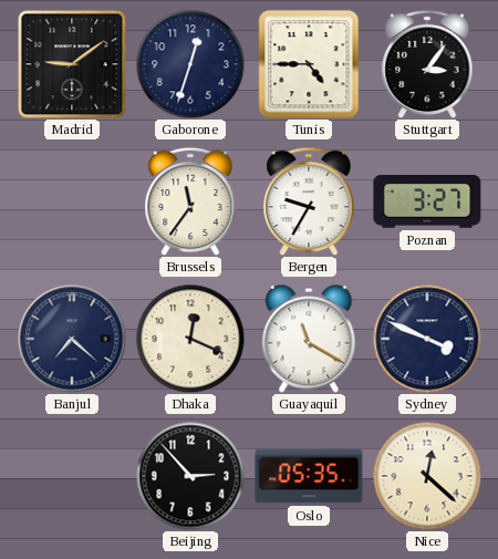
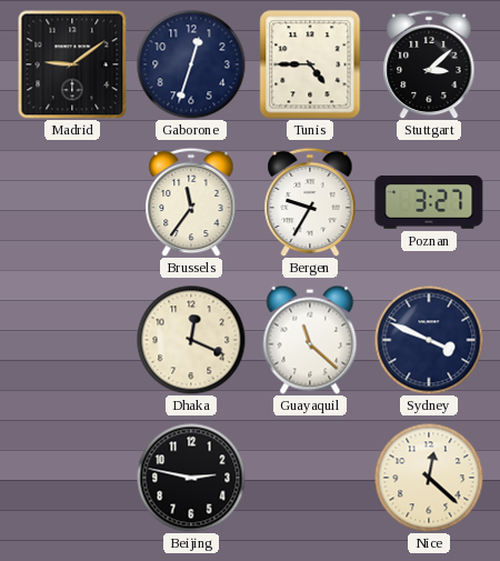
Stuttgart: 3:06 -> 3:08
Banjul: 7:22 -> none
Guayaquil: 11:20 -> 11:22
Beijing: 2:53 -> 2:47
Oslo: 05:35 -> none
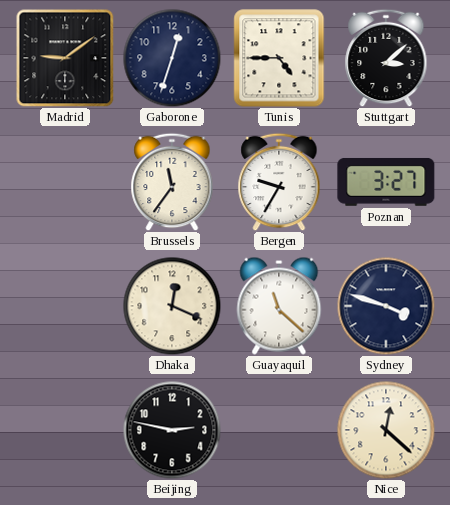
Sydney: 3:49 -> 3:48
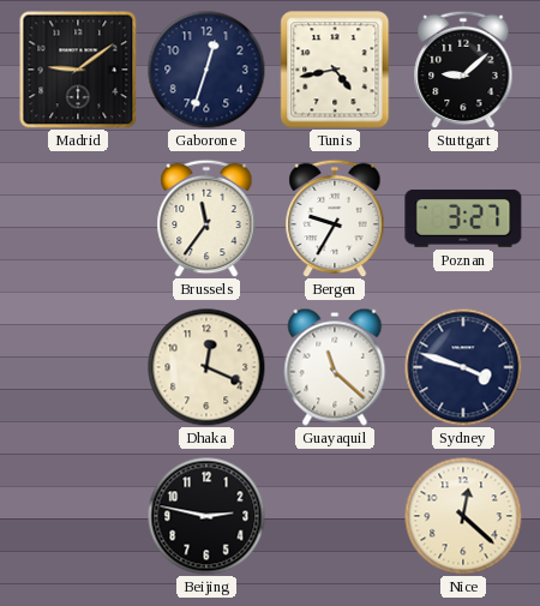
Tunis: 4:45 -> 4:43
Stuttgart: 3:08 -> 9:08
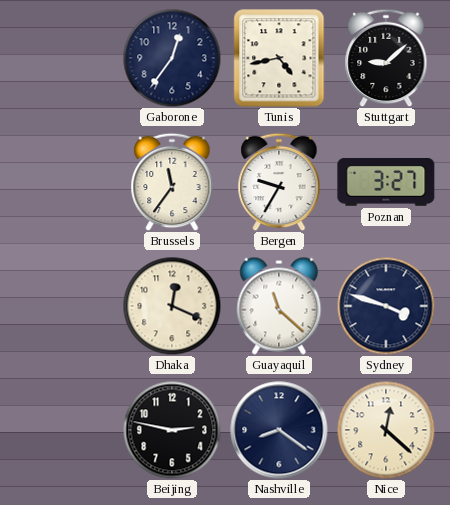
Madrid: 9:09 -> none
Gaborone: 12:33 -> 12:36
Nashville: none -> 8:21
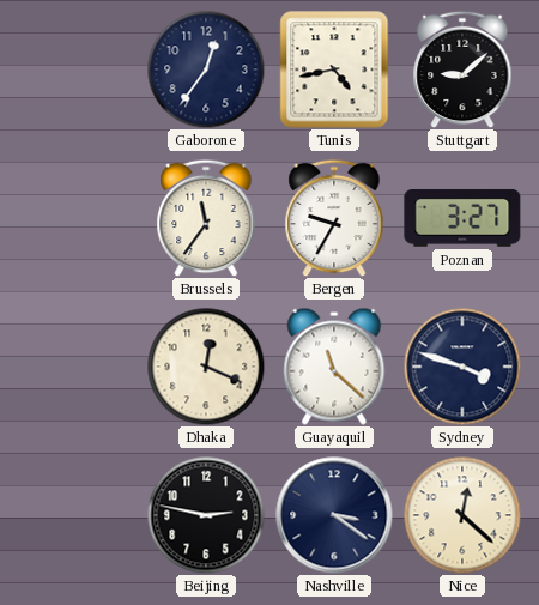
Nashville: 8:21 -> 3:21
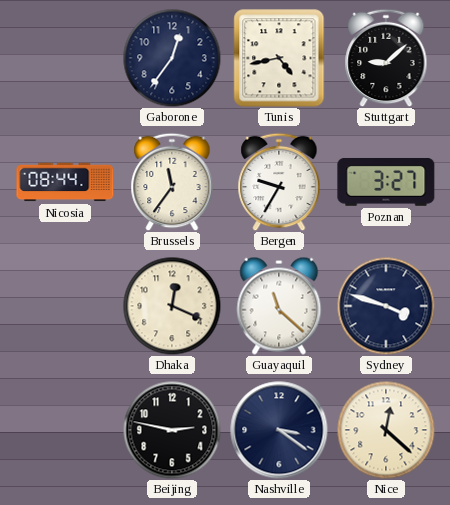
Nicosia: none -> 08:44
